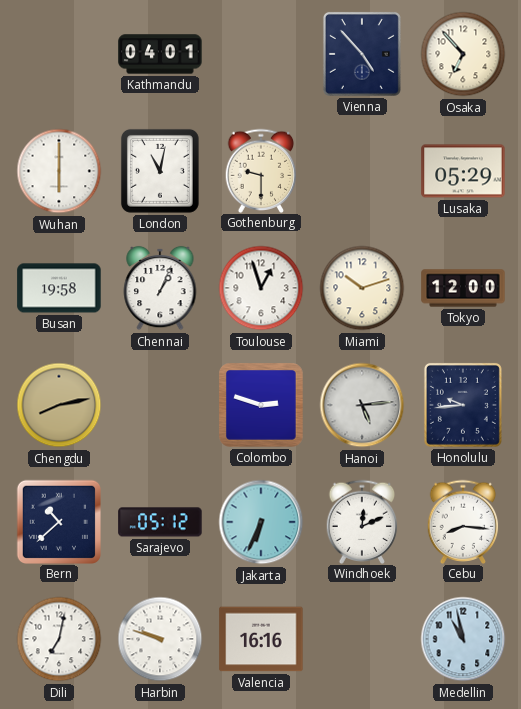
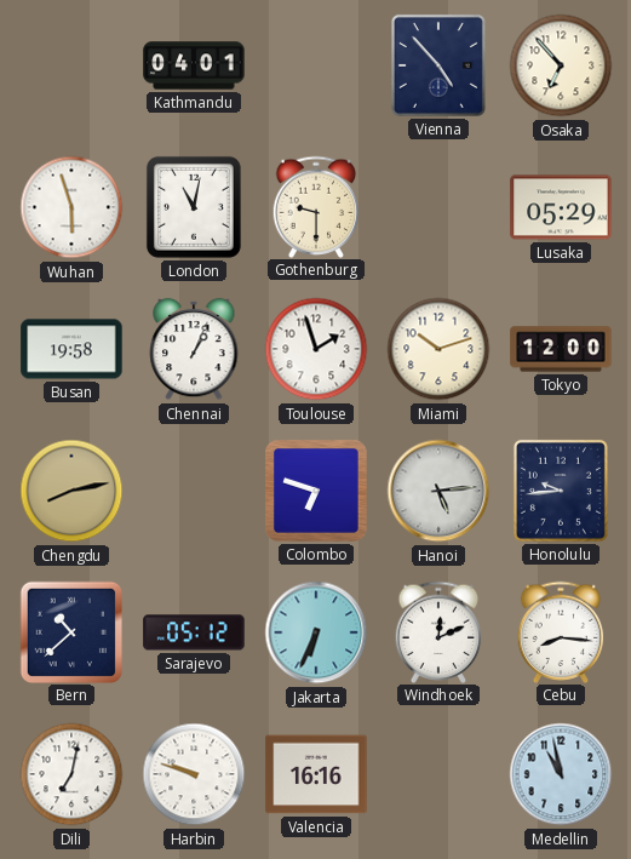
Wuhan: 6:00 -> 5:57
Toulouse: 12:57 -> 1:57
Colombo: 2:48 -> 6:48
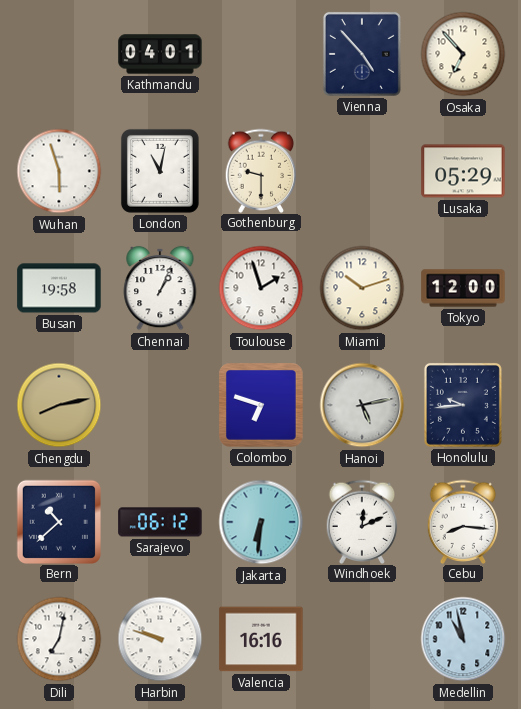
Hanoi: 5:14 -> 5:13
Sarajevo: 05:12 -> 06:12
Jakarta: 6:34 -> 6:31
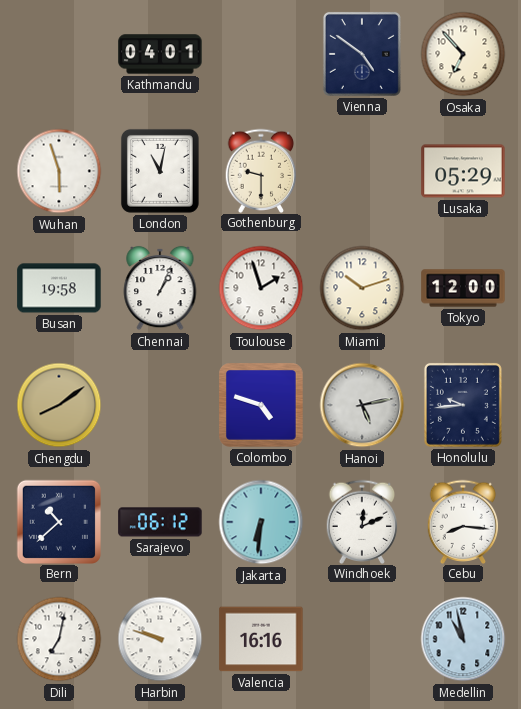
Vienna: 4:53 -> 4:51
Chengdu: 8:13 -> 8:09
Colombo: 6:48 -> 4:48
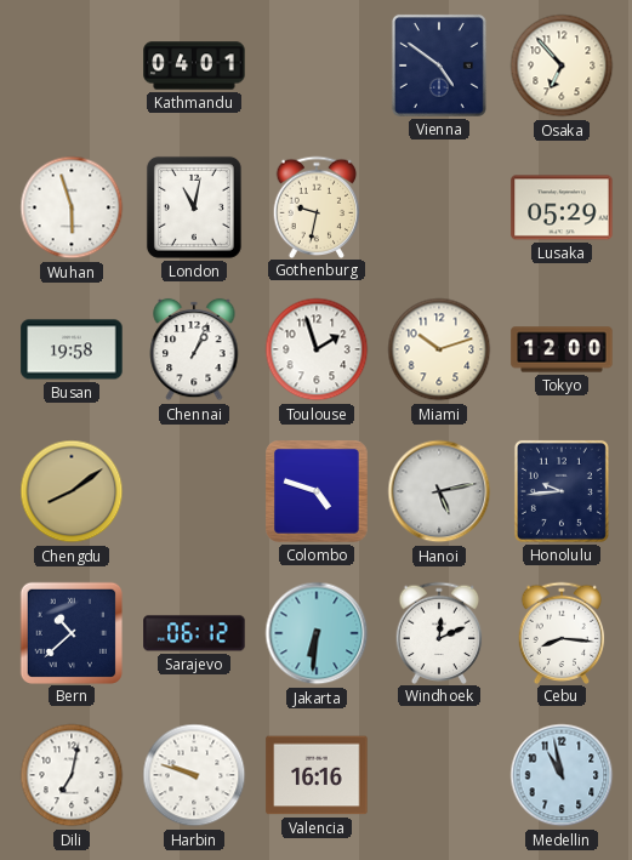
Gothenburg: 9:30 -> 9:32
